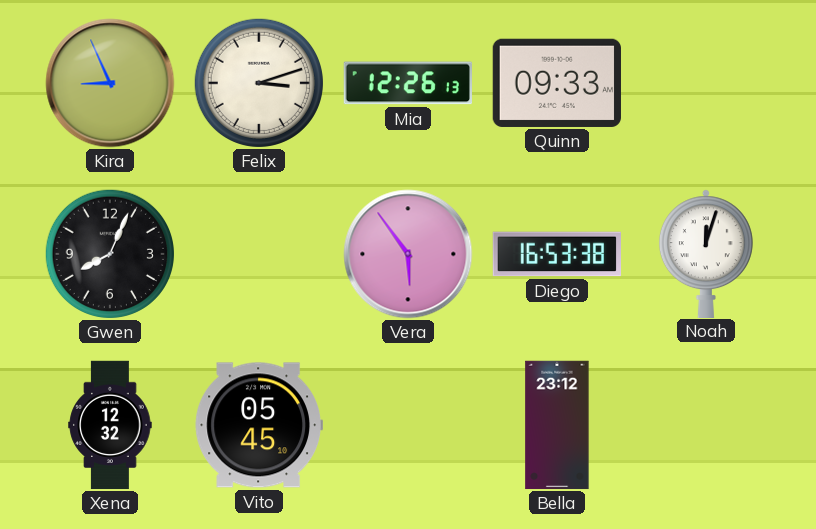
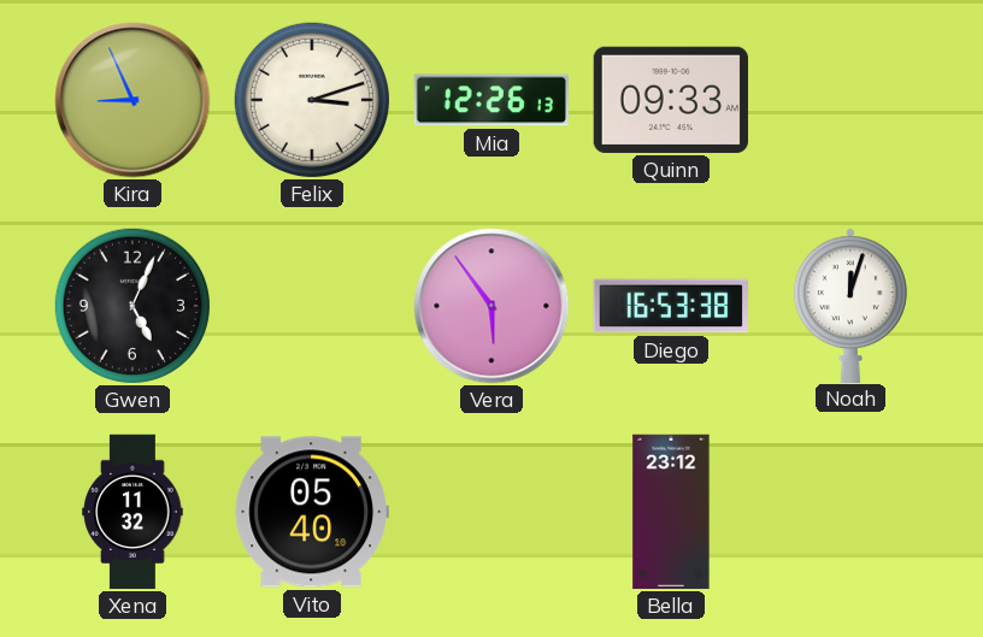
Gwen: 8:04 -> 5:04
Xena: 12:32 -> 11:32
Vito: 05:45 -> 05:40
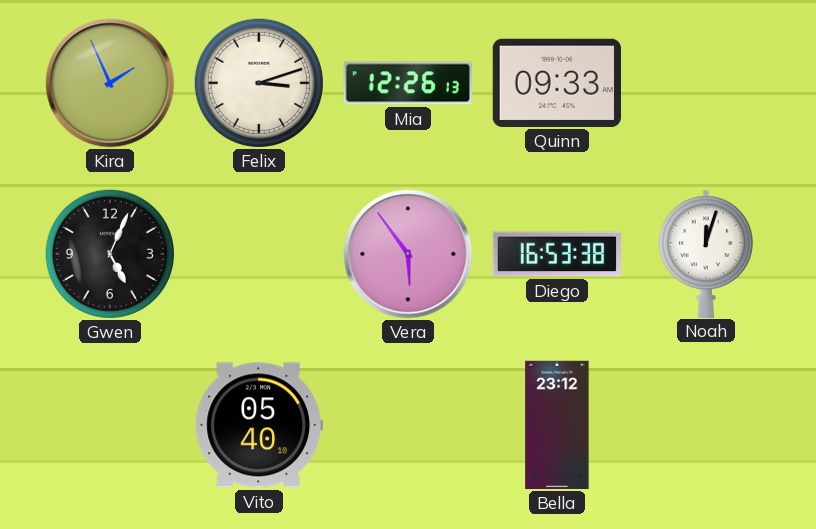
Kira: 8:56 -> 1:56
Xena: 11:32 -> none
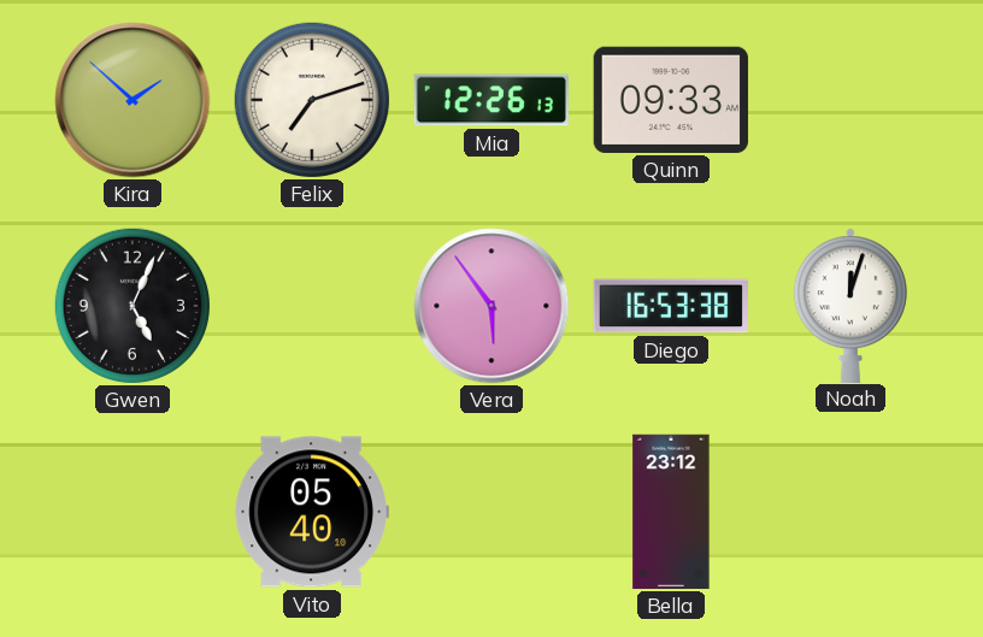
Kira: 1:56 -> 1:52
Felix: 3:12 -> 7:12
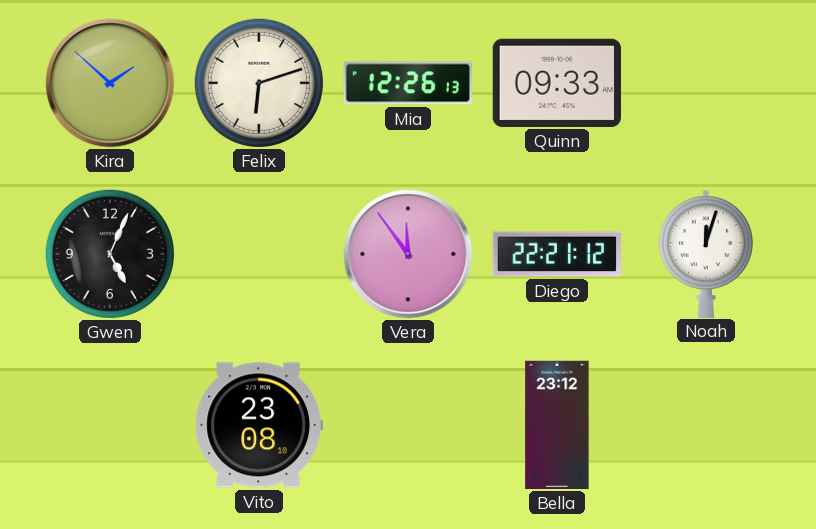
Felix: 7:12 -> 6:12
Vera: 5:54 -> 11:54
Diego: 16:53 -> 22:21
Vito: 05:40 -> 23:08
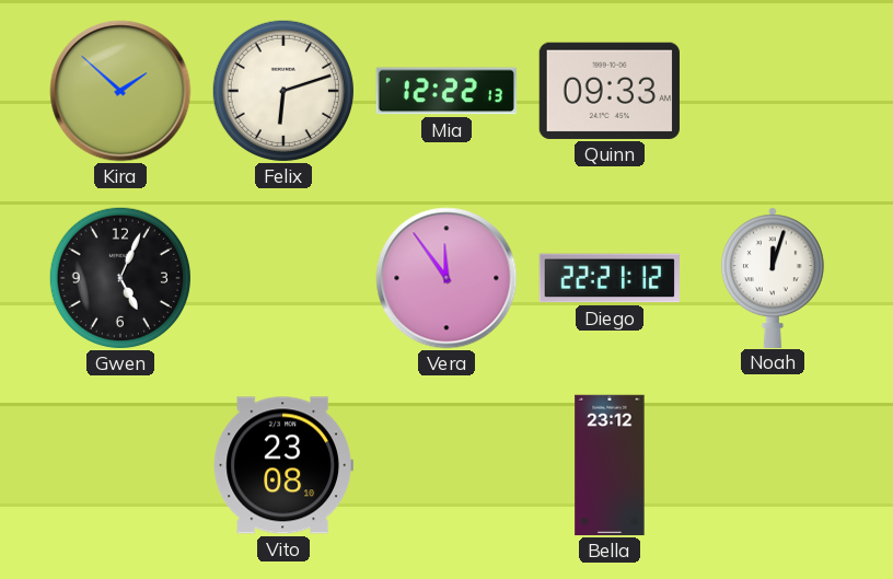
Mia: 12:26 -> 12:22
